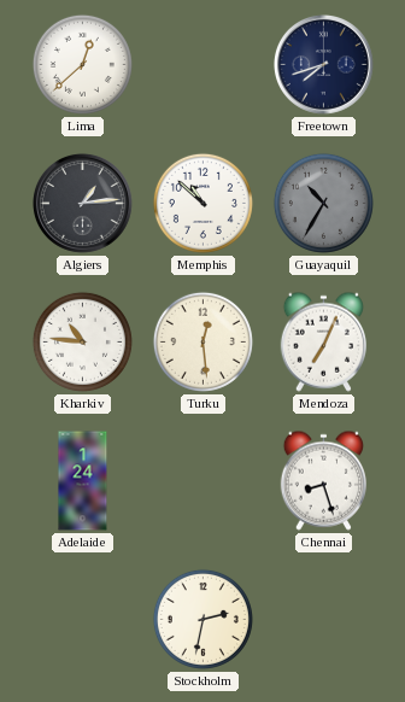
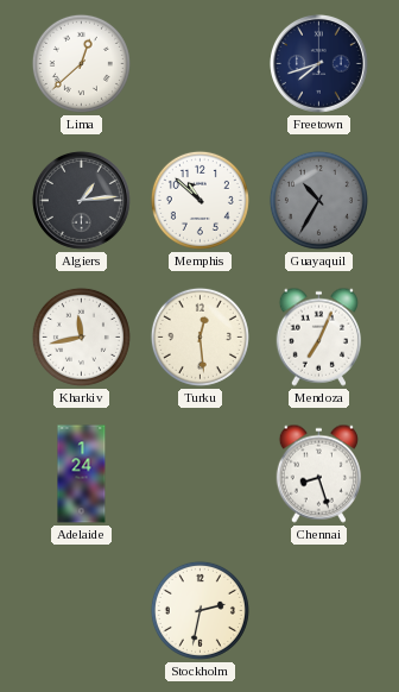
Kharkiv: 10:46 -> 11:43
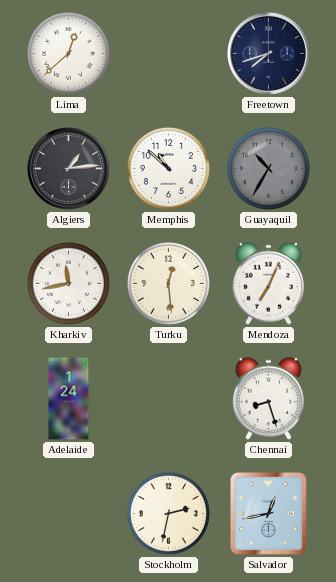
Salvador: none -> 12:43
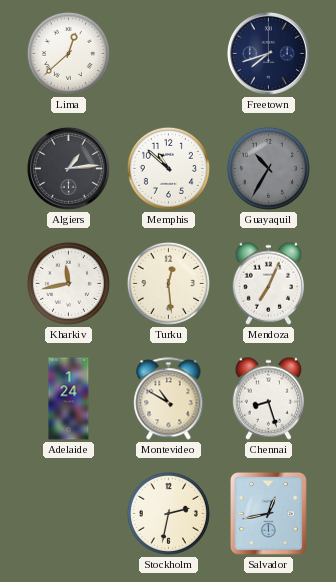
Montevideo: none -> 10:50
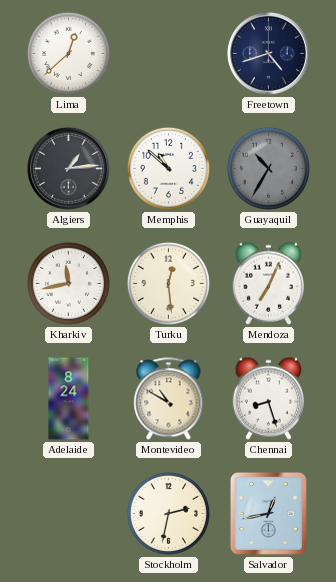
Freetown: 7:42 -> 4:42
Adelaide: 1:24 -> 8:24
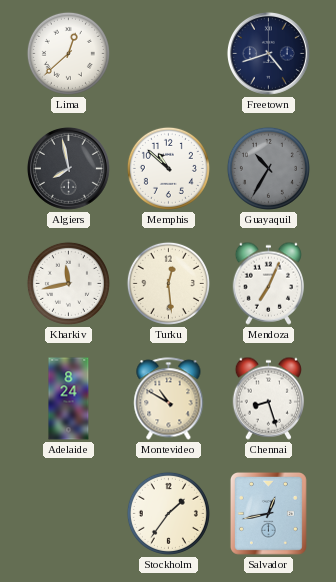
Algiers: 1:14 -> 7:58
Stockholm: 2:32 -> 1:36
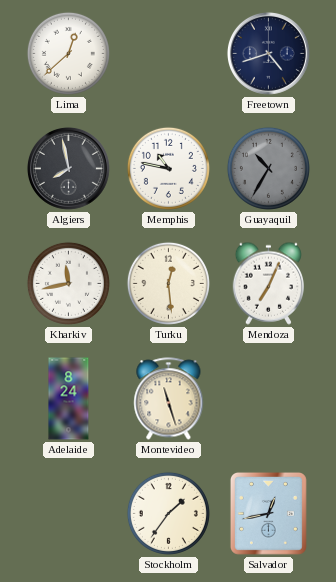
Memphis: 10:52 -> 10:47
Montevideo: 10:50 -> 11:27
Chennai: 8:27 -> none
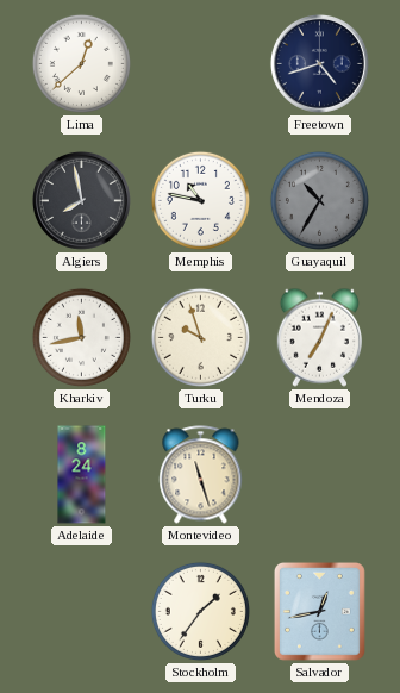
Turku: 12:29 -> 9:57
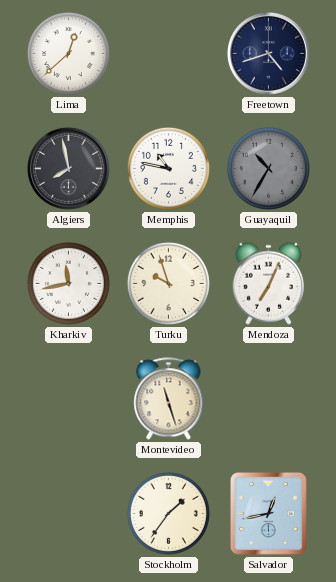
Adelaide: 8:24 -> none
